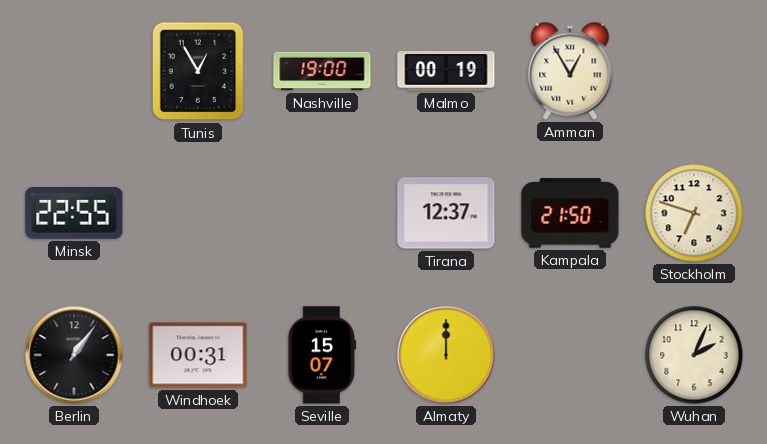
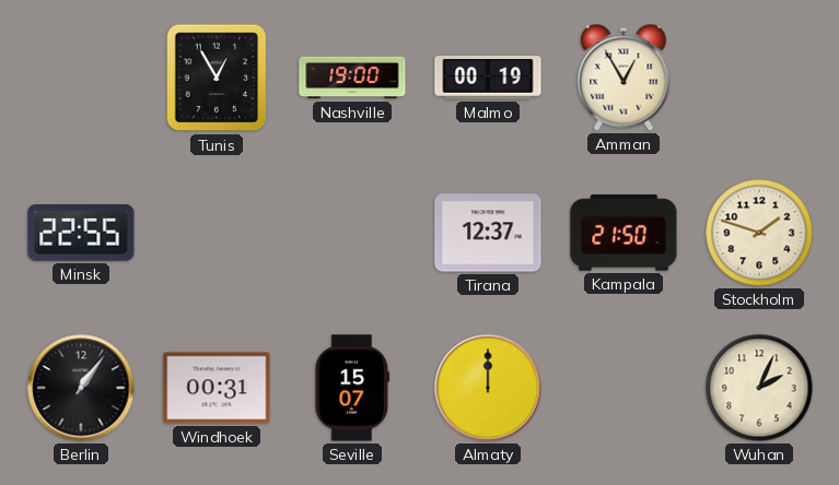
Stockholm: 6:48 -> 1:48
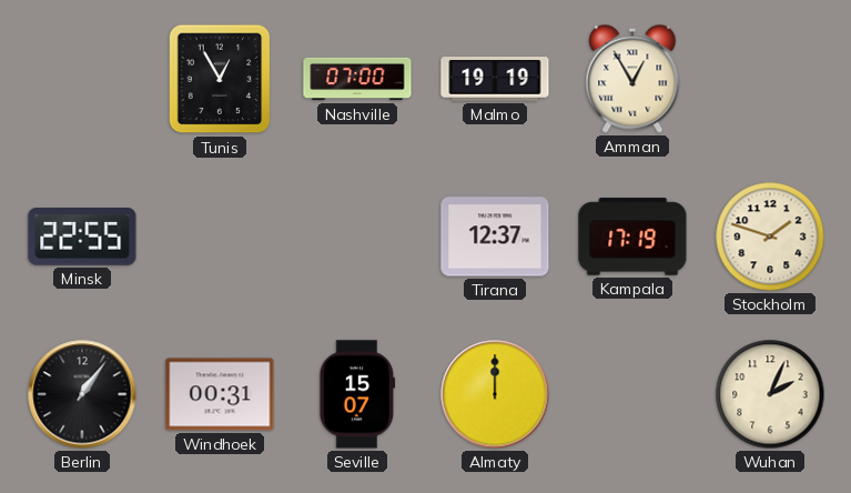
Nashville: 19:00 -> 07:00
Malmo: 00:19 -> 19:19
Kampala: 21:50 -> 17:19
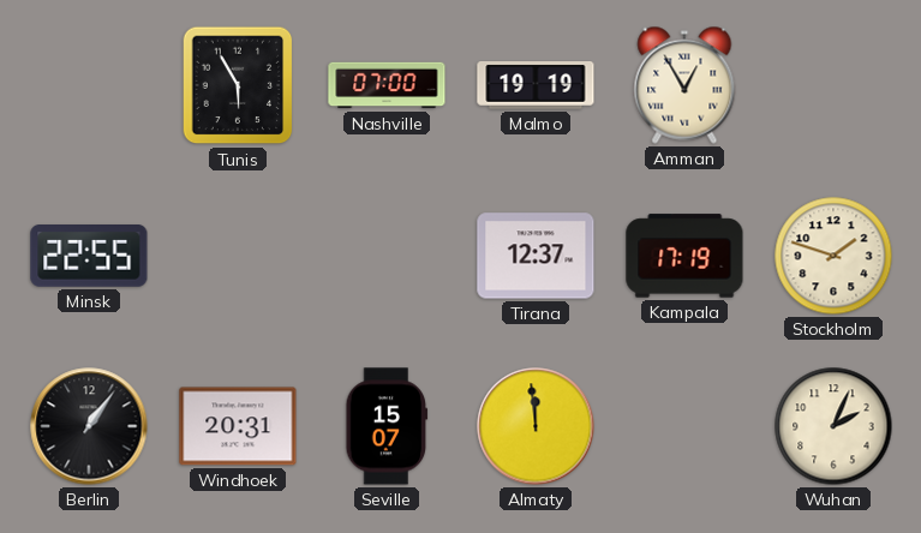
Tunis: 12:55 -> 5:55
Windhoek: 00:31 -> 20:31
Almaty: 12:00 -> 11:59
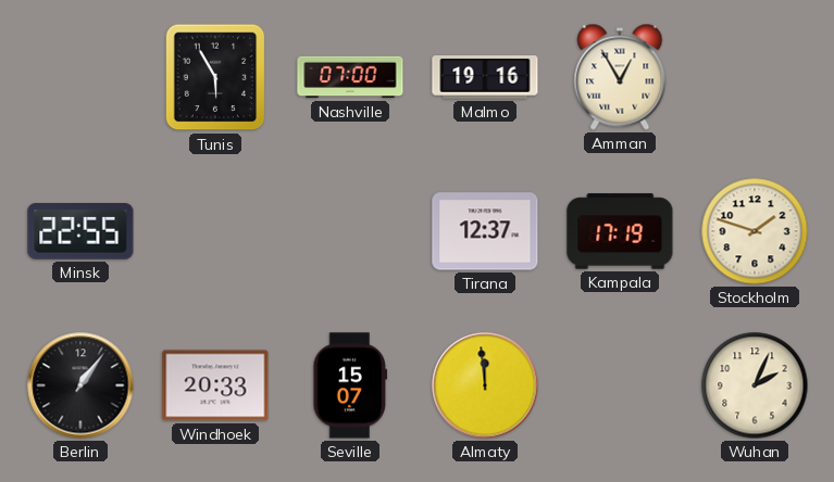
Malmo: 19:19 -> 19:16
Windhoek: 20:31 -> 20:33
